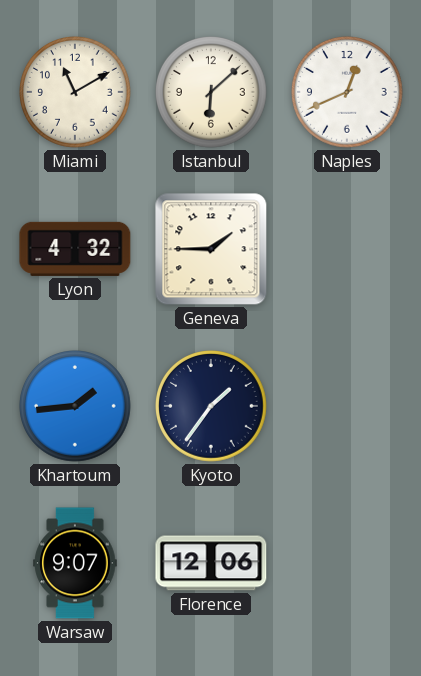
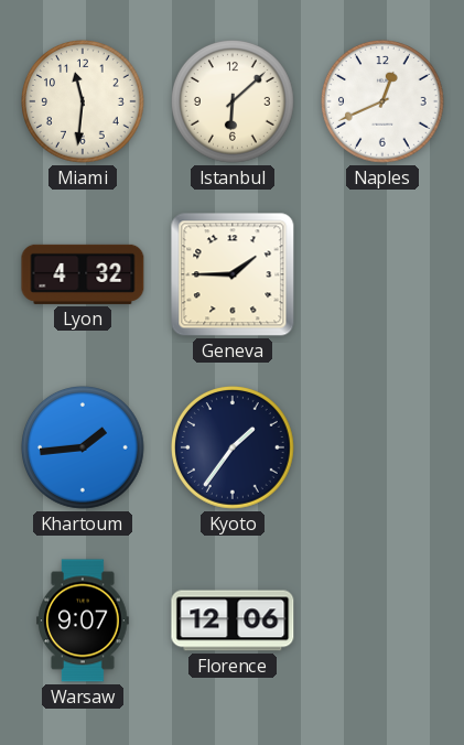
Miami: 11:10 -> 11:31
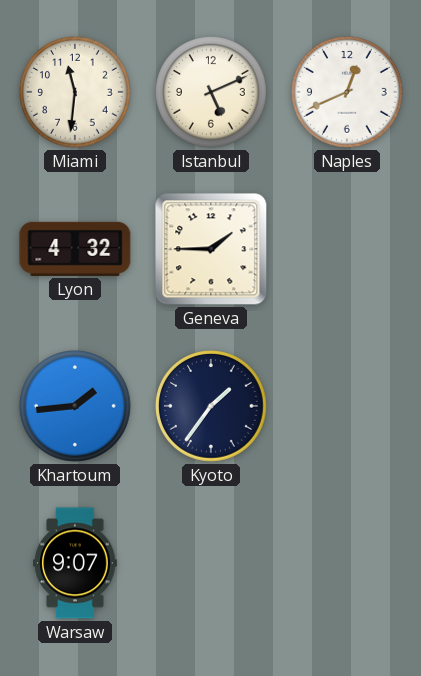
Istanbul: 6:08 -> 5:11
Florence: 12:06 -> none
